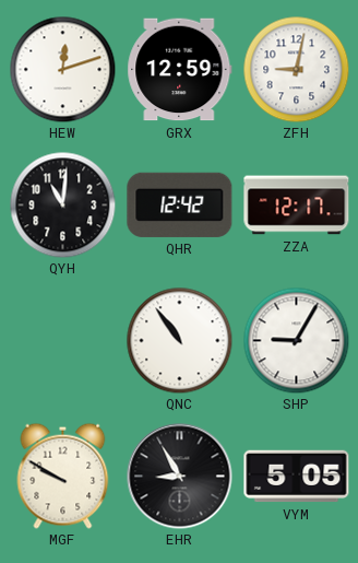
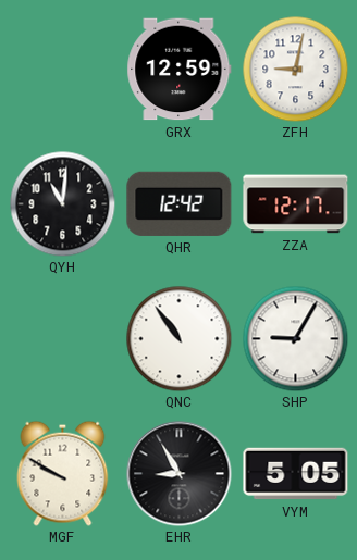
HEW: 12:12 -> none
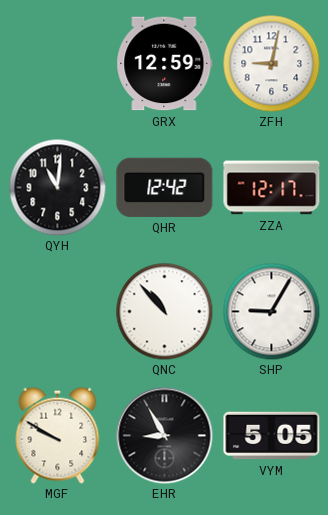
QNC: 10:54 -> 10:53
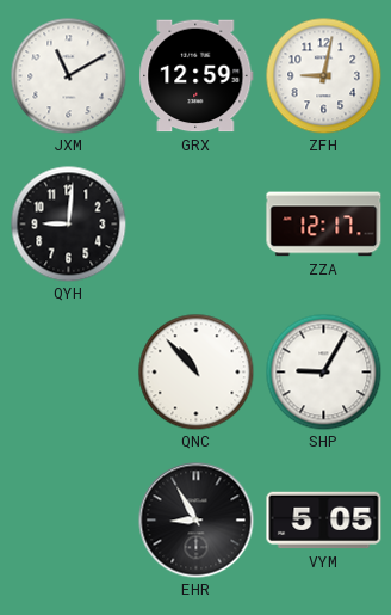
JXM: none -> 11:10
QYH: 11:01 -> 9:01
QHR: 12:42 -> none
MGF: 9:50 -> none
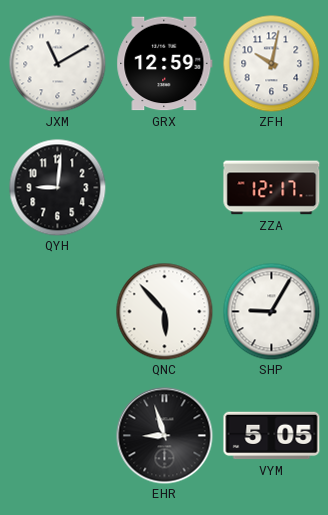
ZFH: 9:02 -> 10:02
QNC: 10:53 -> 5:53
EHR: 8:55 -> 8:57
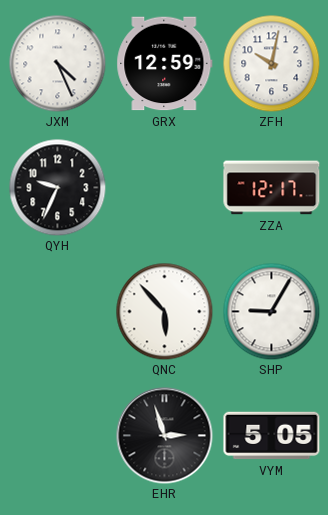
JXM: 11:10 -> 4:26
QYH: 9:01 -> 9:34
EHR: 8:57 -> 2:57
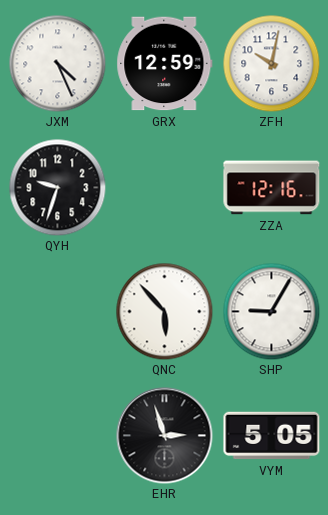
QYH: 9:34 -> 9:33
ZZA: 12:17 -> 12:16
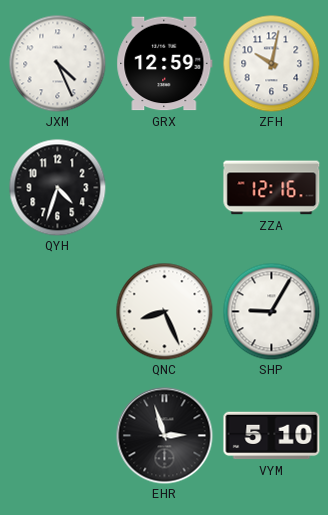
QYH: 9:33 -> 4:33
QNC: 5:53 -> 8:26
VYM: 5:05 -> 5:10
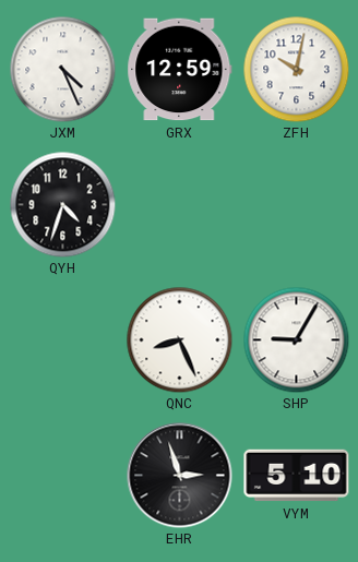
ZZA: 12:16 -> none
